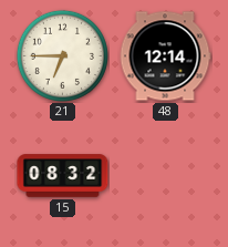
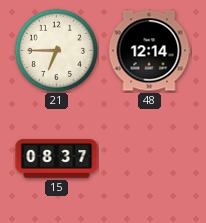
15: 08:32 -> 08:37
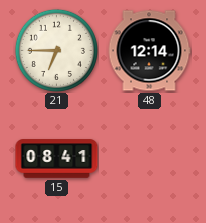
15: 08:37 -> 08:41
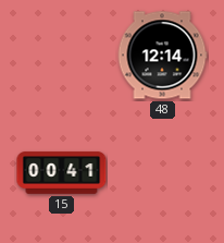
21: 6:45 -> none
15: 08:41 -> 00:41
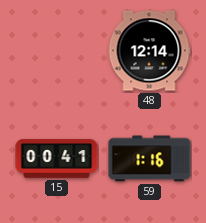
59: none -> 1:16
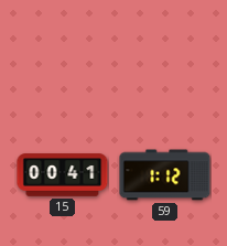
48: 12:14 -> none
59: 1:16 -> 1:12
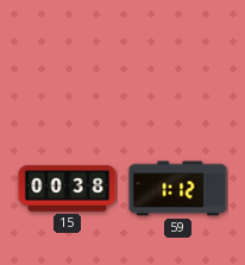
15: 00:41 -> 00:38
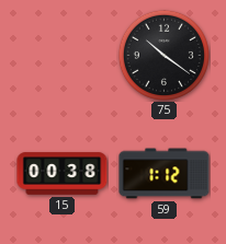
75: none -> 10:21
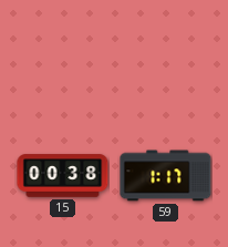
75: 10:21 -> none
59: 1:12 -> 1:17
